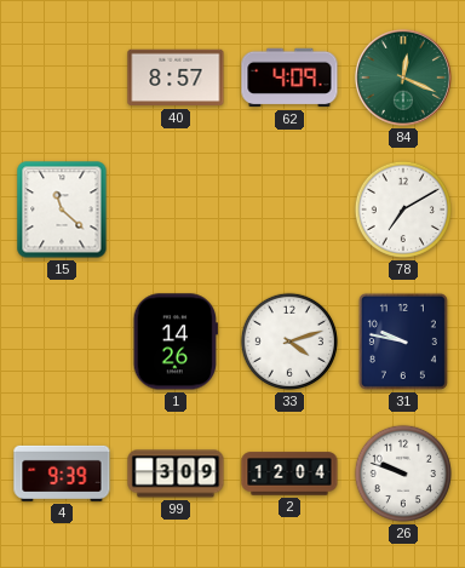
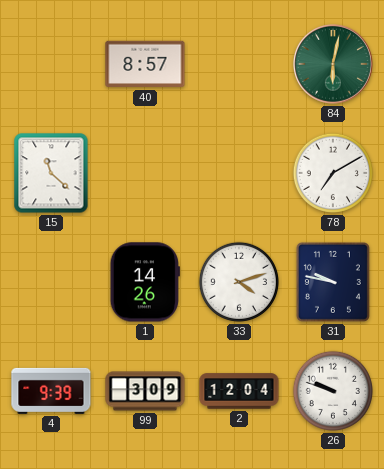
62: 4:09 -> none
84: 12:19 -> 6:02
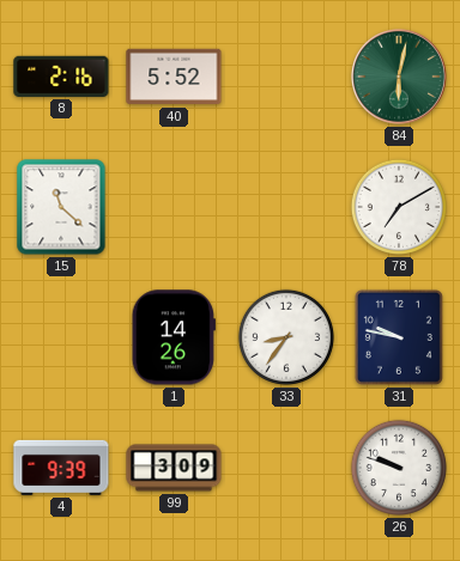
8: none -> 2:16
40: 8:57 -> 5:52
33: 4:12 -> 8:36
2: 12:04 -> none
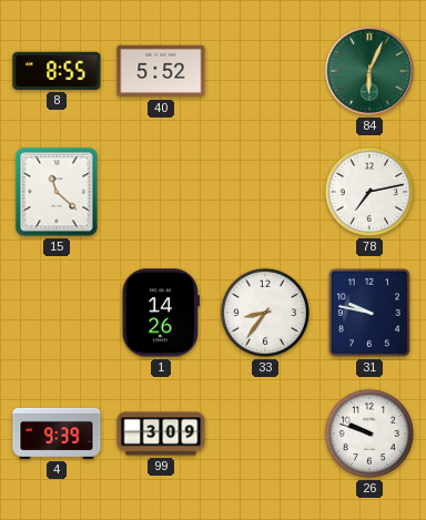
8: 2:16 -> 8:55
84: 6:02 -> 6:04
78: 7:10 -> 7:13
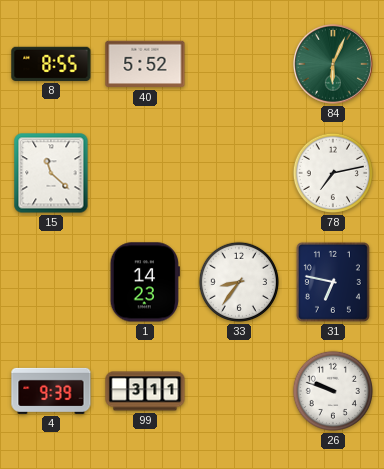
1: 14:26 -> 14:23
31: 9:47 -> 6:47
99: 3:09 -> 3:11
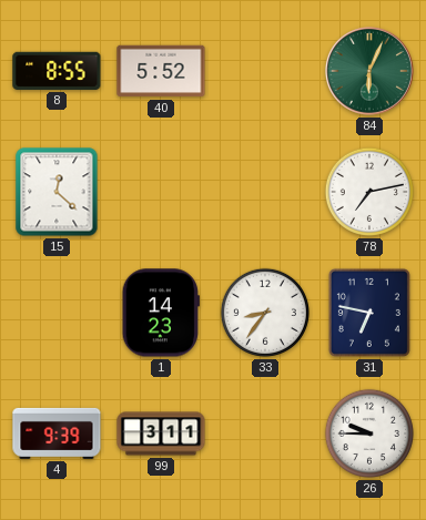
15: 11:22 -> 12:22
26: 9:48 -> 9:45
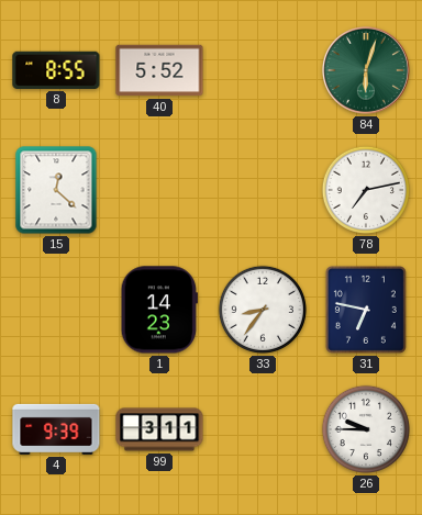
84: 6:04 -> 6:03
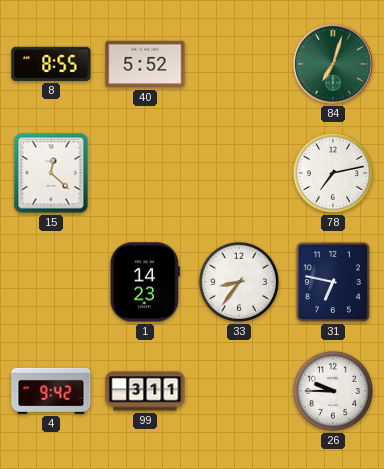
84: 6:03 -> 7:03
4: 9:39 -> 9:42
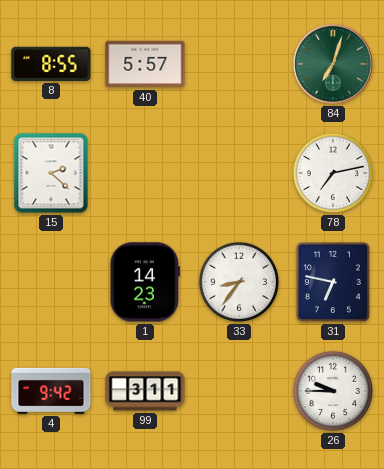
40: 5:52 -> 5:57
15: 12:22 -> 2:22
